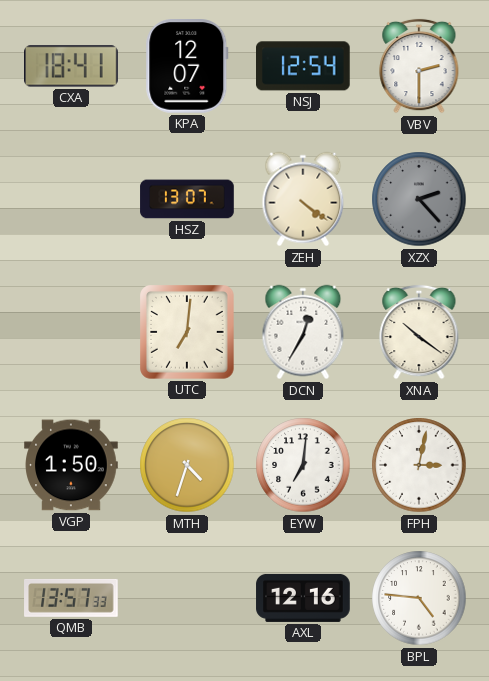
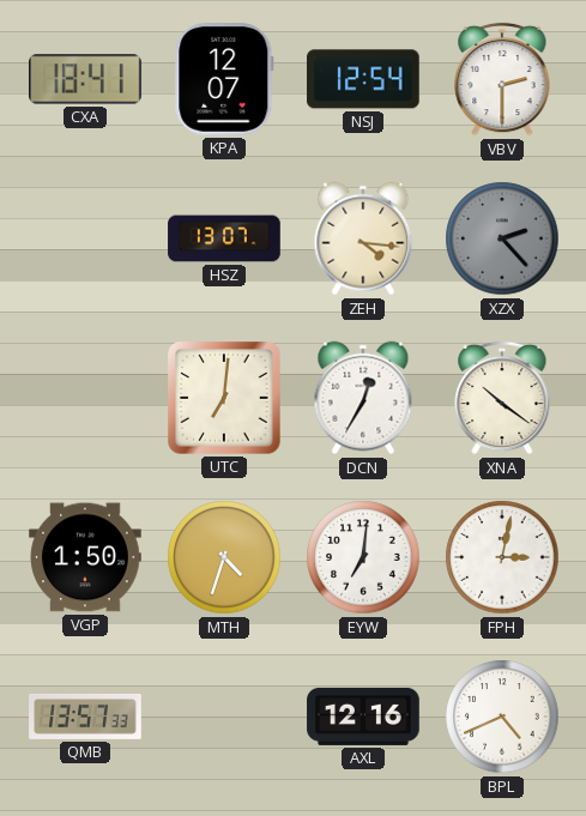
ZEH: 4:21 -> 4:16
BPL: 4:46 -> 4:41
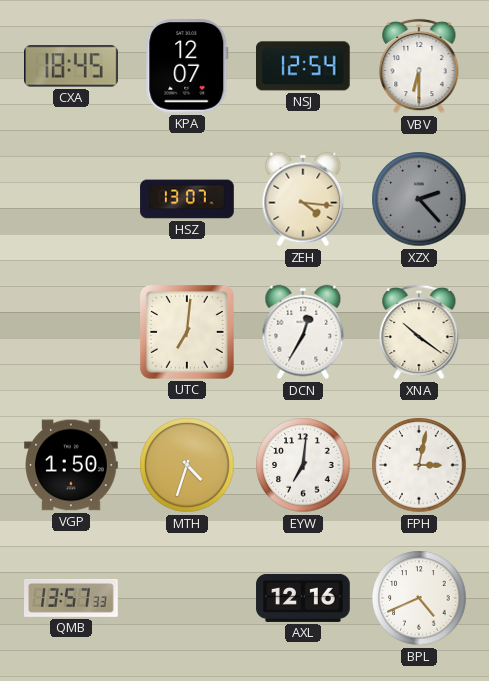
CXA: 18:41 -> 18:45
VBV: 2:30 -> 6:30
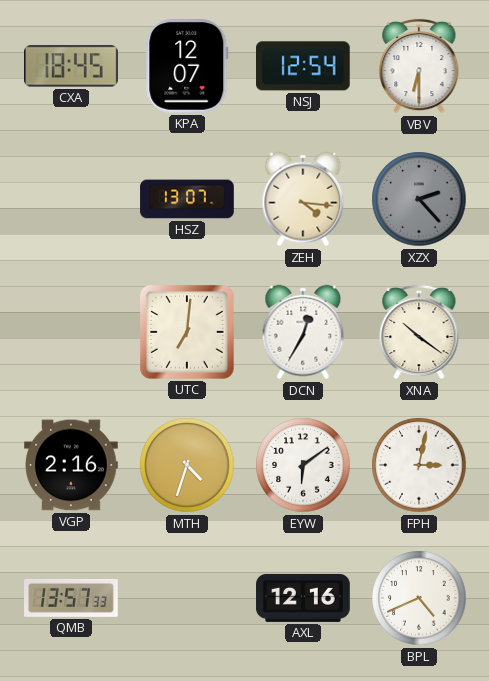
VGP: 1:50 -> 2:16
EYW: 7:01 -> 6:09
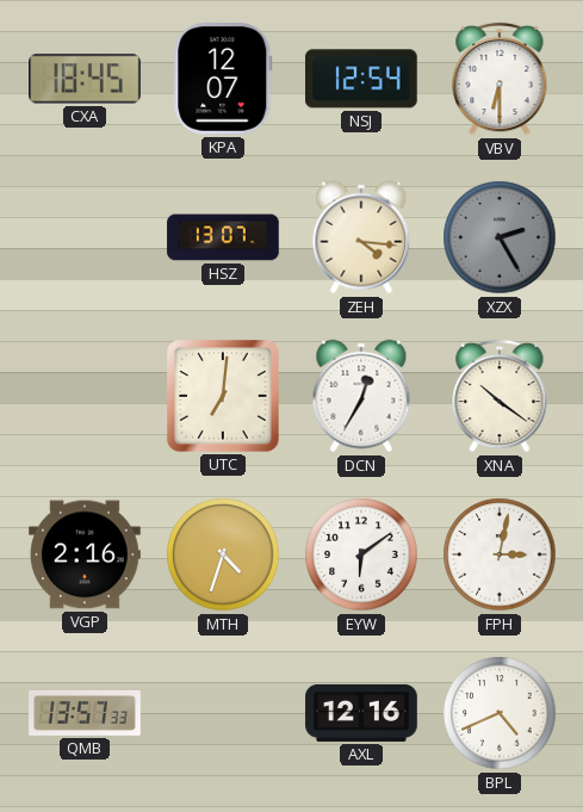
XZX: 2:23 -> 2:25
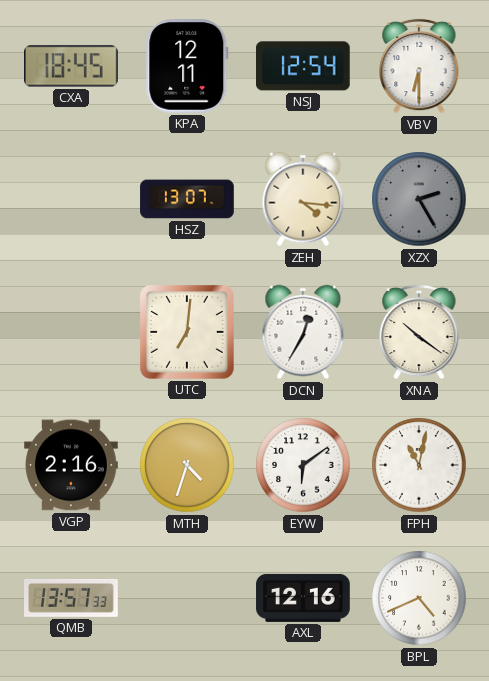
KPA: 12:07 -> 12:11
FPH: 3:02 -> 11:02
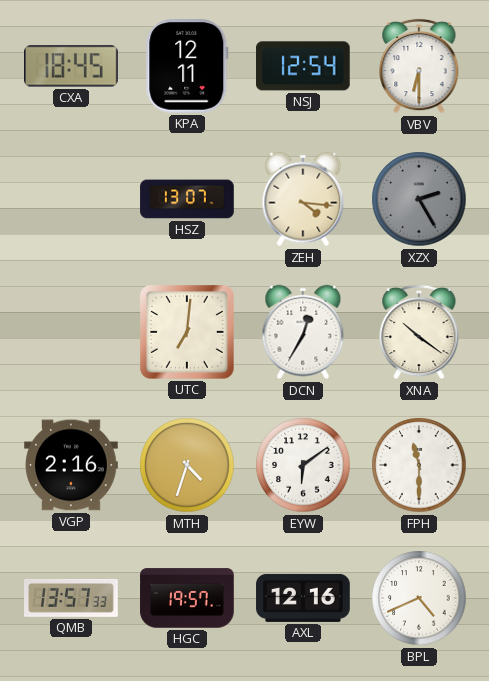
FPH: 11:02 -> 11:30
HGC: none -> 19:57
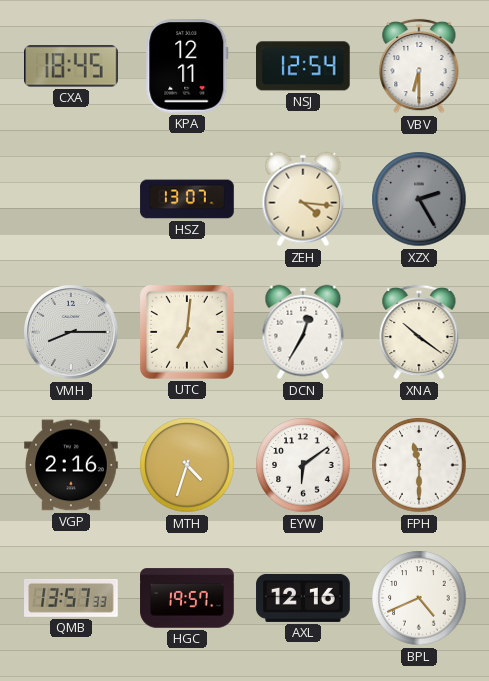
VMH: none -> 8:15
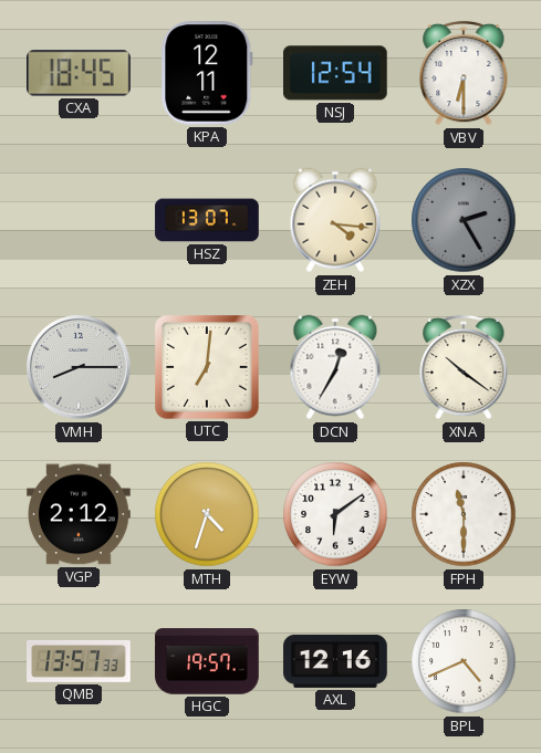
VGP: 2:16 -> 2:12
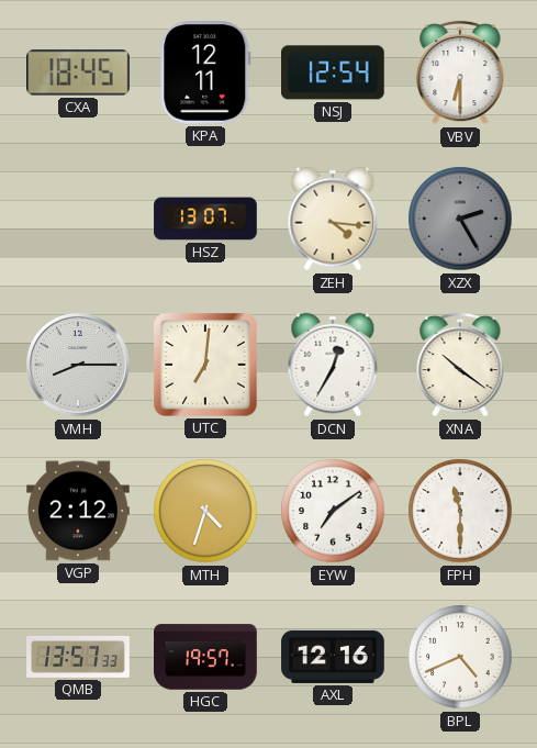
EYW: 6:09 -> 7:09
